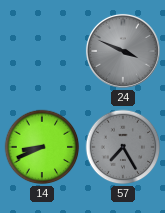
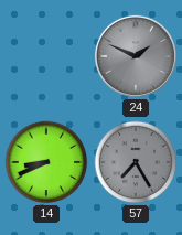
24: 3:49 -> 1:49
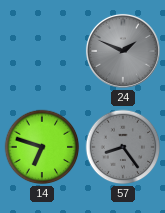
14: 8:41 -> 6:48
57: 7:25 -> 8:24
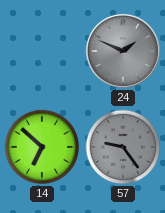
14: 6:48 -> 6:52
57: 8:24 -> 9:24
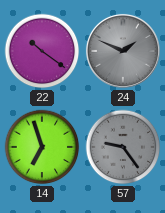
22: none -> 10:21
14: 6:52 -> 6:57
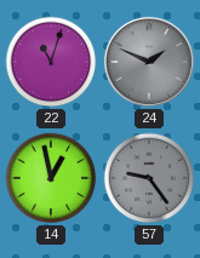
22: 10:21 -> 11:03
14: 6:57 -> 12:58
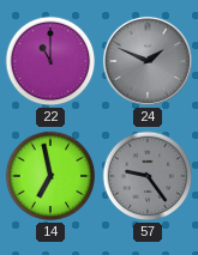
22: 11:03 -> 11:00
14: 12:58 -> 6:58
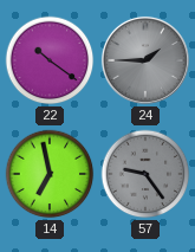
22: 11:00 -> 10:21
24: 1:49 -> 1:45
